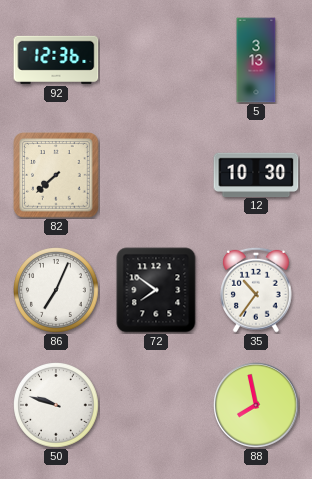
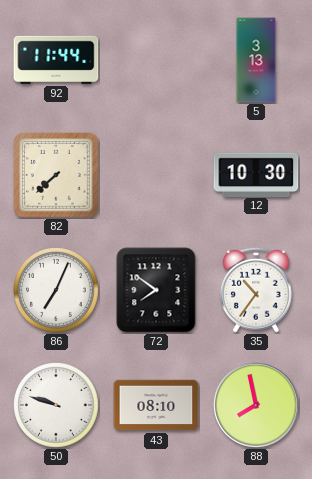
92: 12:36 -> 11:44
43: none -> 08:10
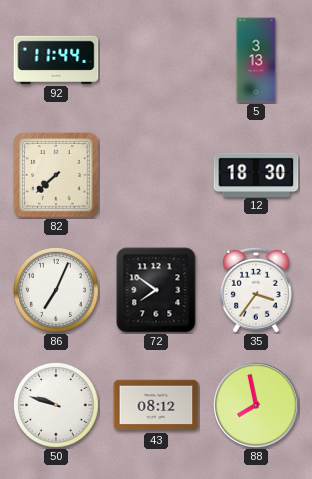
12: 10:30 -> 18:30
35: 10:36 -> 3:36
43: 08:10 -> 08:12
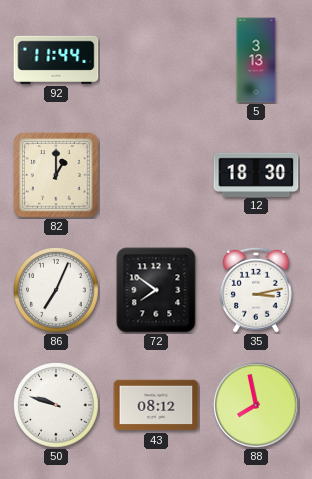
82: 7:38 -> 1:00
35: 3:36 -> 3:13
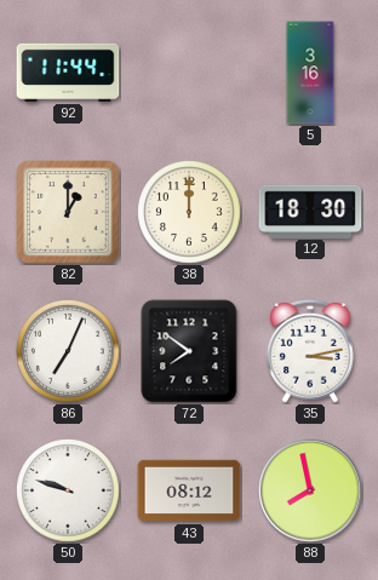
5: 3:13 -> 3:16
38: none -> 12:00
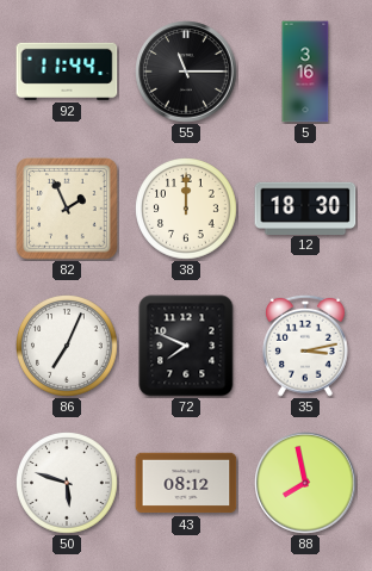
55: none -> 11:15
82: 1:00 -> 1:56
72: 7:51 -> 7:49
50: 9:48 -> 5:48
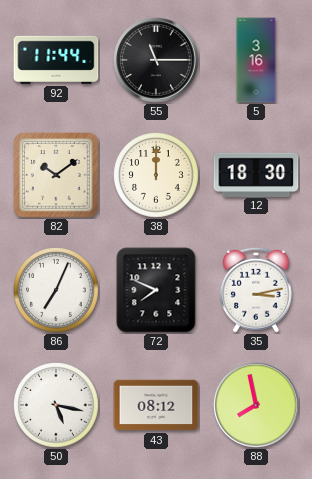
82: 1:56 -> 10:09
50: 5:48 -> 5:17
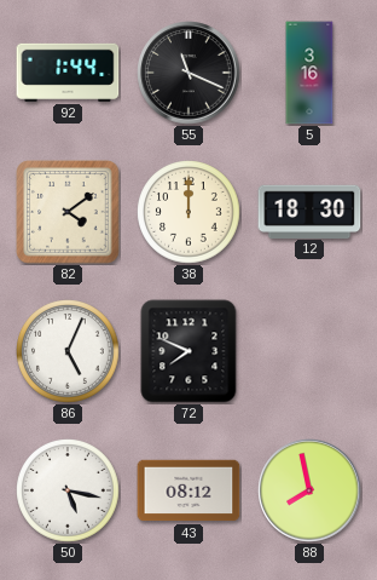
92: 11:44 -> 1:44
55: 11:15 -> 11:19
82: 10:09 -> 4:09
86: 7:04 -> 5:04
35: 3:13 -> none
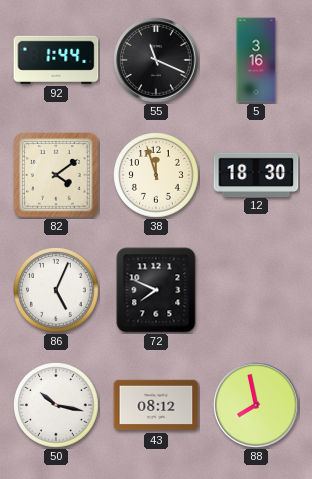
38: 12:00 -> 11:57
50: 5:17 -> 10:17
